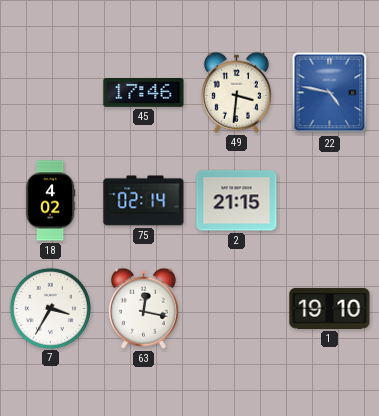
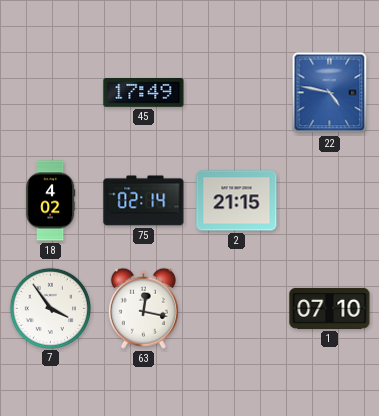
45: 17:46 -> 17:49
49: 3:31 -> none
7: 3:35 -> 3:54
1: 19:10 -> 07:10
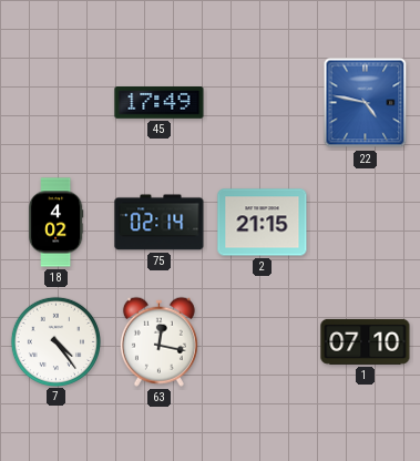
7: 3:54 -> 4:24
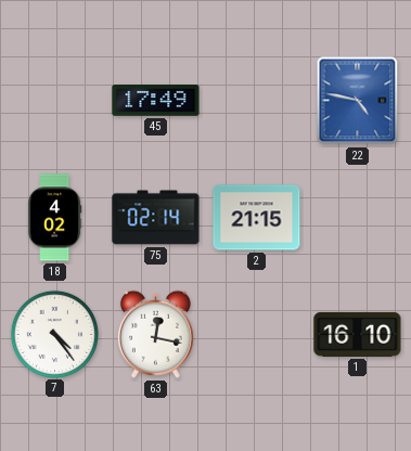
1: 07:10 -> 16:10
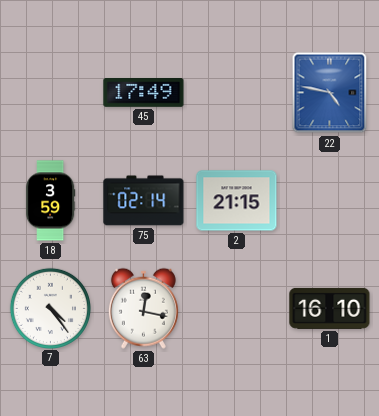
18: 4:02 -> 3:59
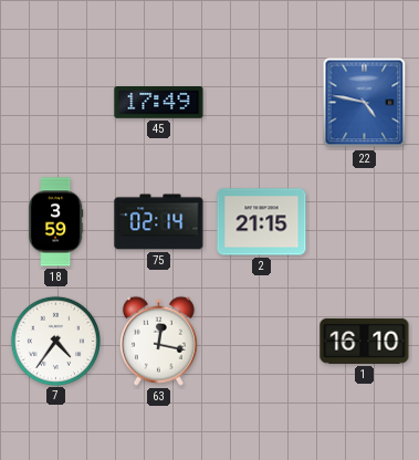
7: 4:24 -> 4:36
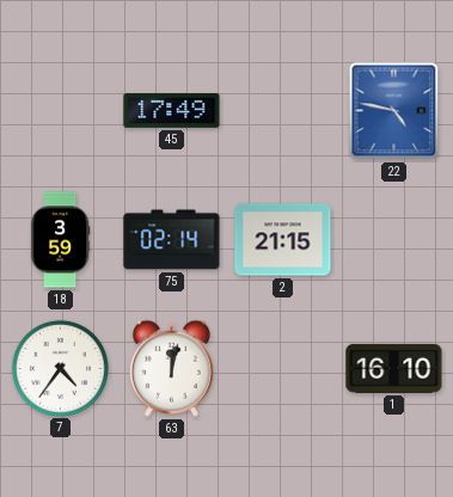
63: 12:17 -> 12:02
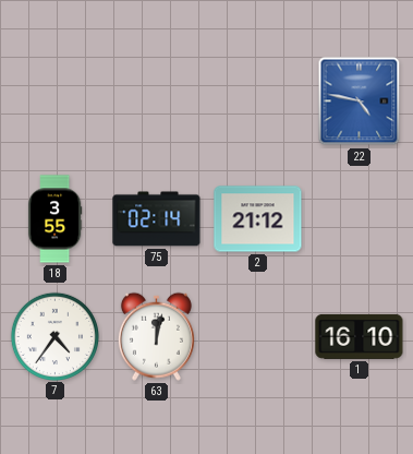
45: 17:49 -> none
18: 3:59 -> 3:55
2: 21:15 -> 21:12
